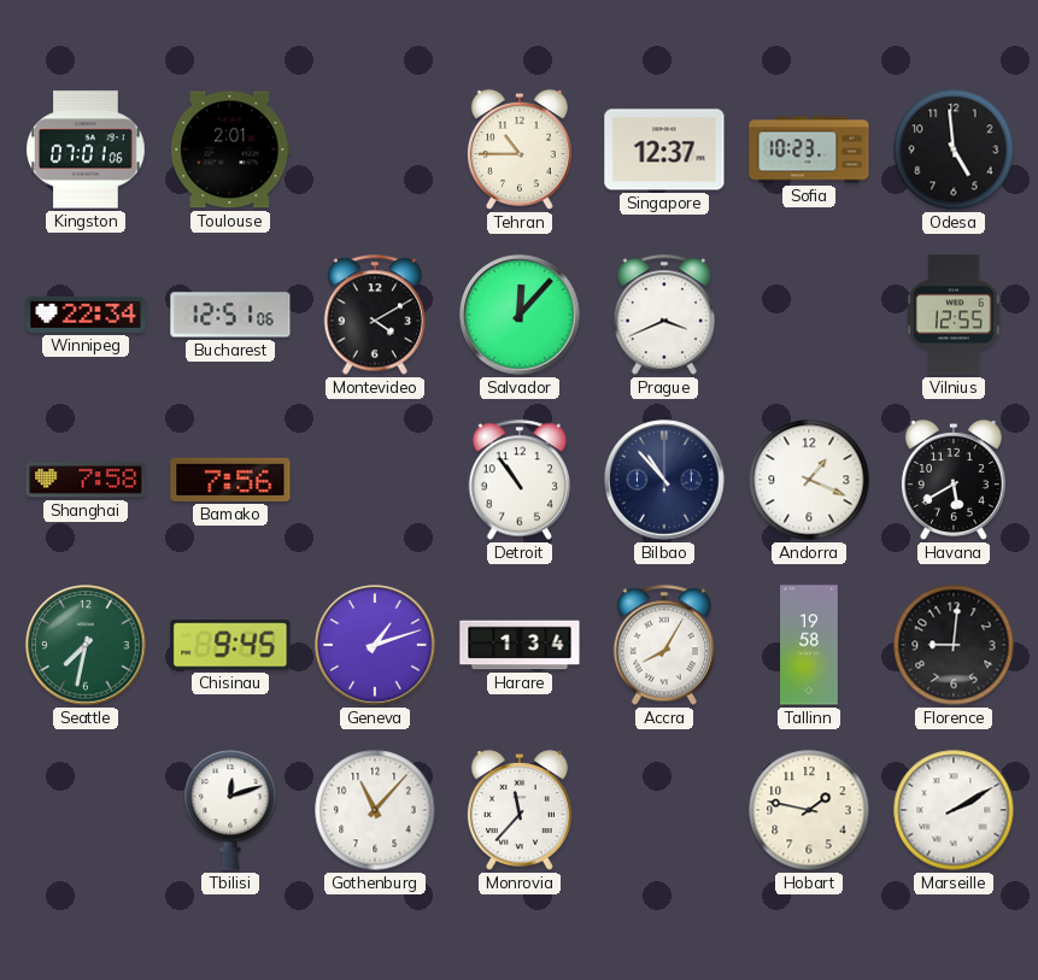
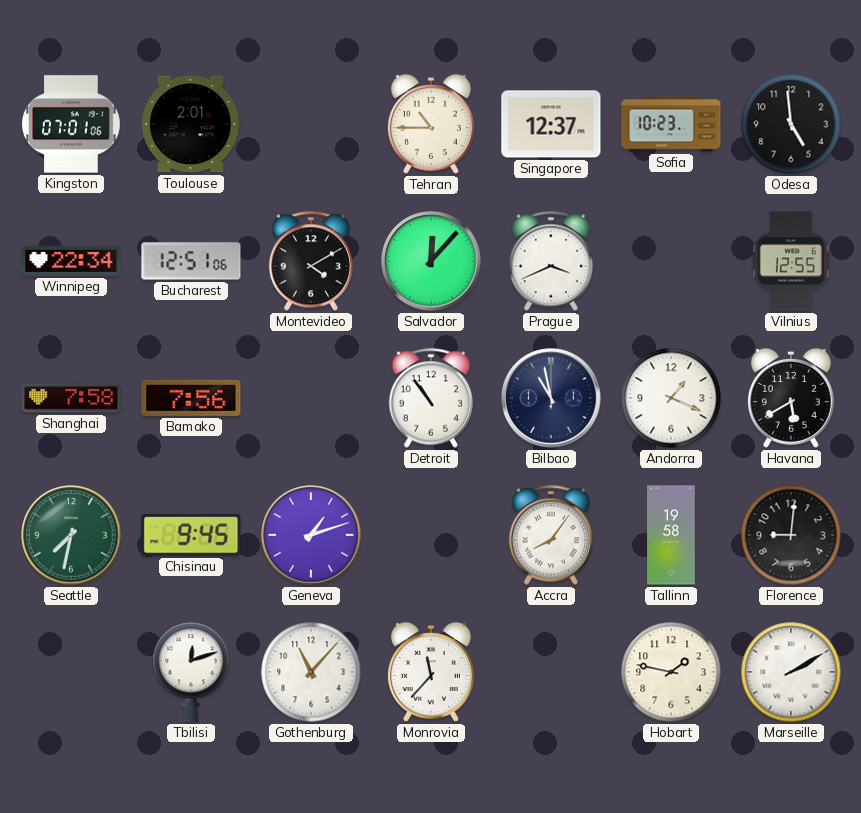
Bilbao: 10:53 -> 10:58
Harare: 1:34 -> none
Accra: 8:05 -> 8:06
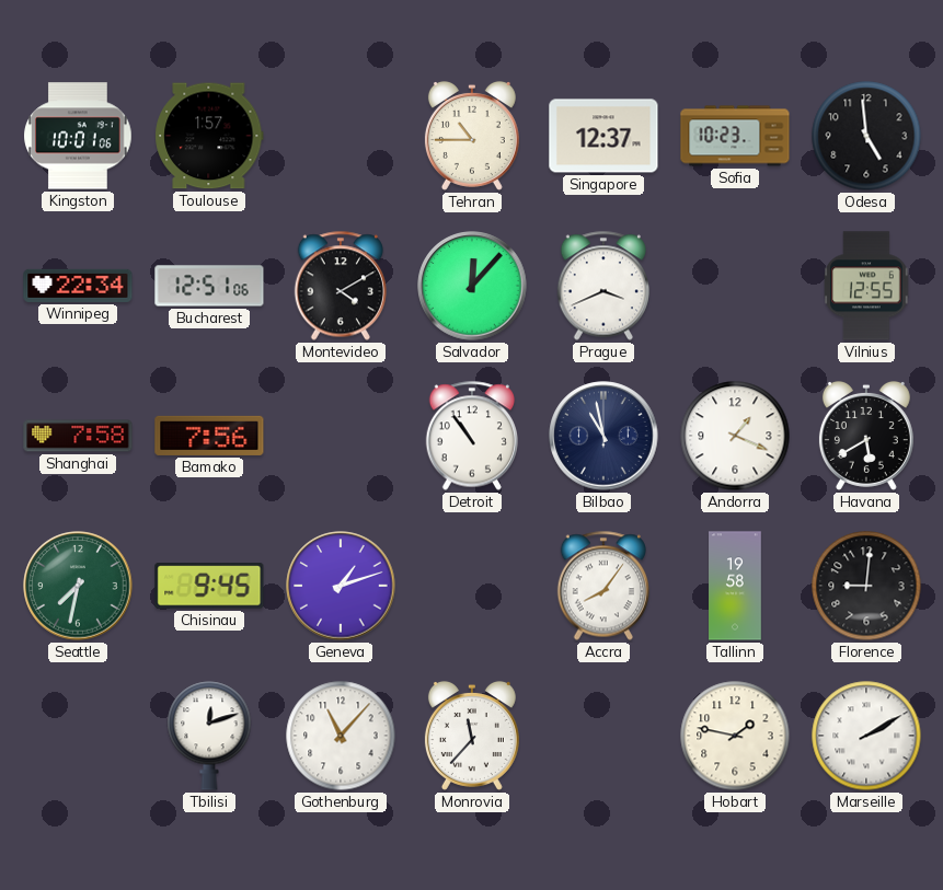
Kingston: 07:01 -> 10:01
Toulouse: 2:01 -> 1:57
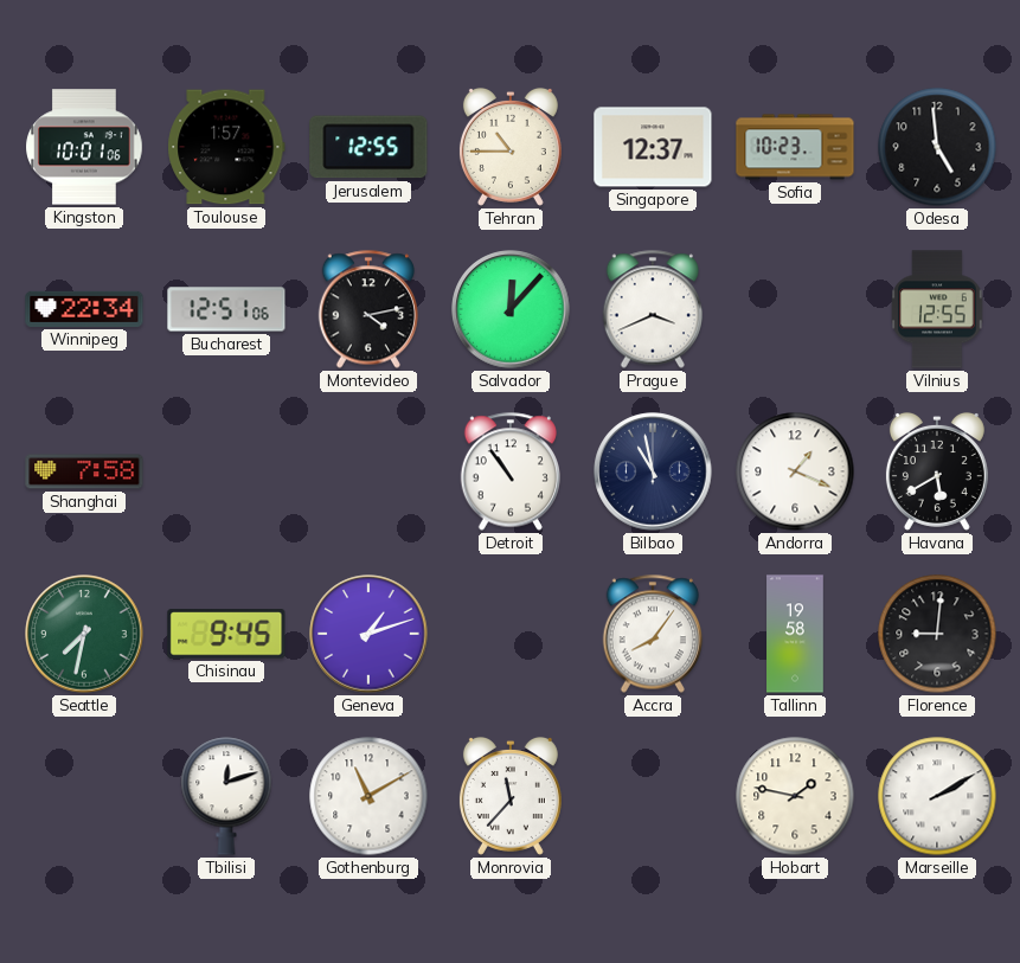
Jerusalem: none -> 12:55
Montevideo: 4:10 -> 4:13
Bamako: 7:56 -> none
Gothenburg: 11:07 -> 11:10
